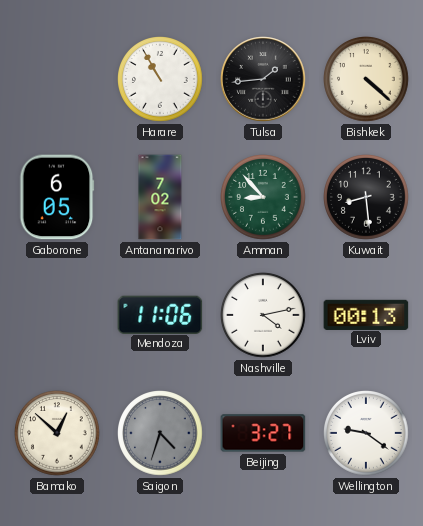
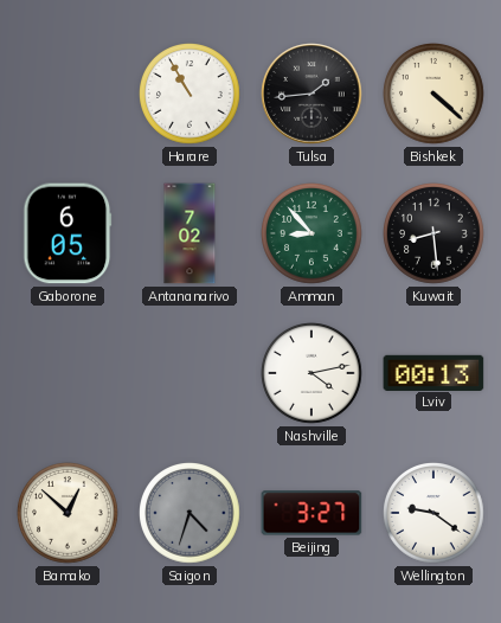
Mendoza: 11:06 -> none
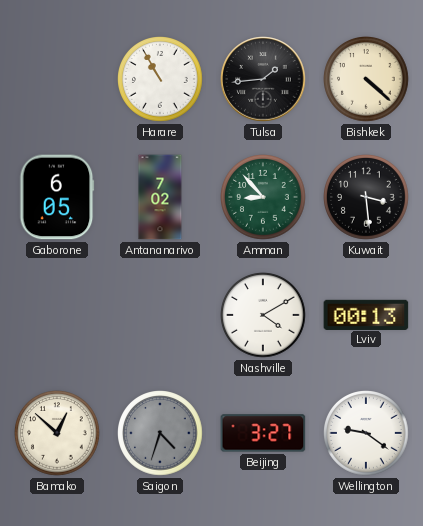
Kuwait: 8:29 -> 3:29
Nashville: 4:13 -> 4:10
